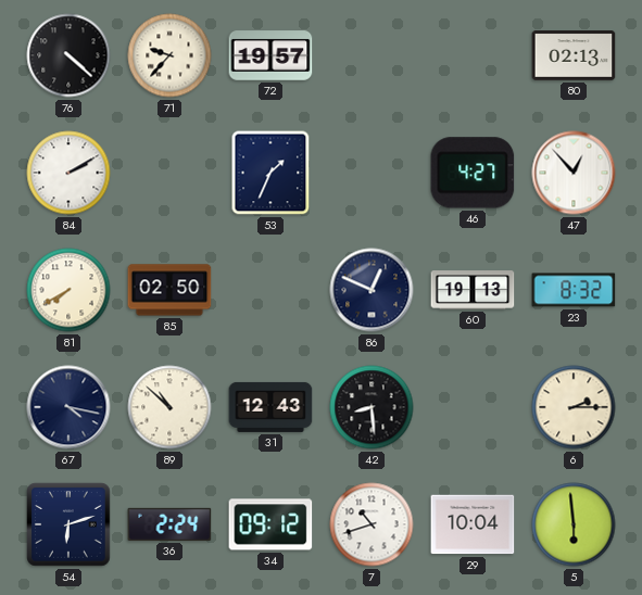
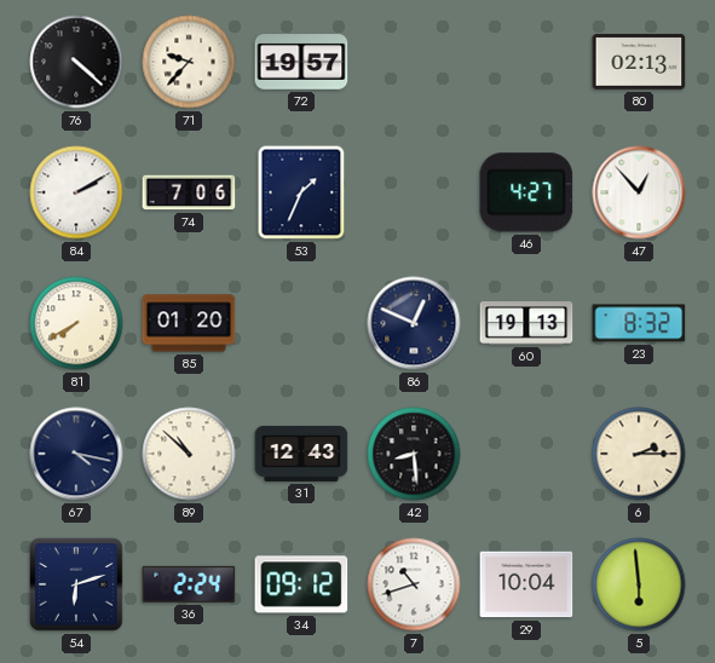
74: none -> 7:06
85: 02:50 -> 01:20
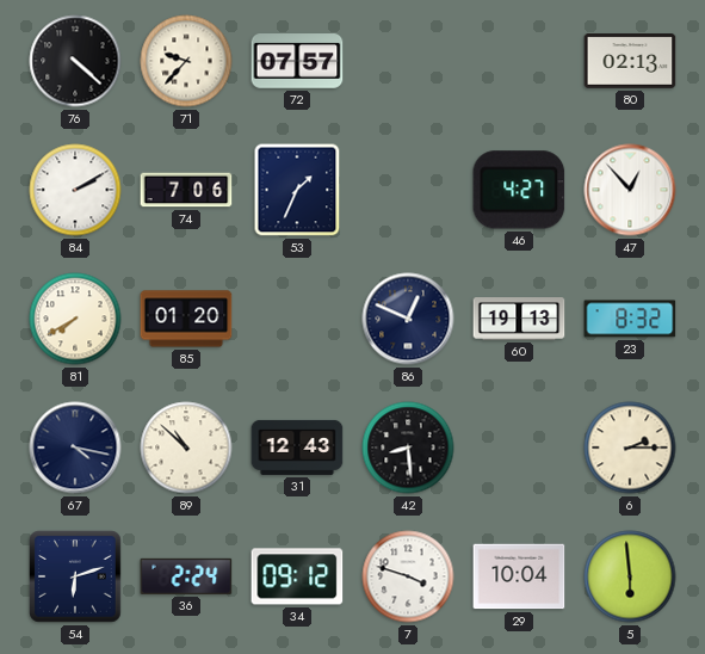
72: 19:57 -> 07:57
7: 10:42 -> 3:48
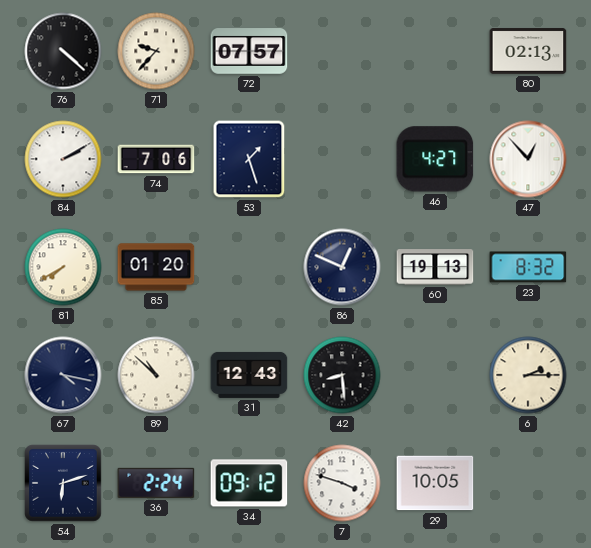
53: 1:34 -> 1:27
29: 10:04 -> 10:05
5: 5:59 -> none
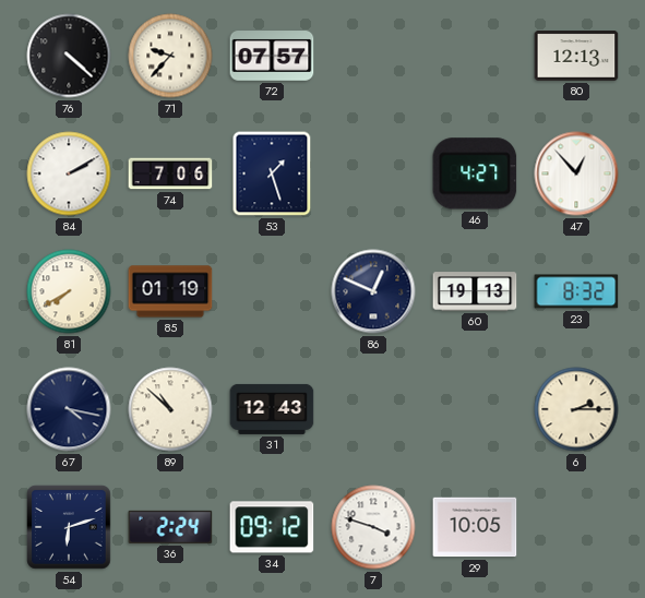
80: 02:13 -> 12:13
85: 01:20 -> 01:19
42: 8:29 -> none
